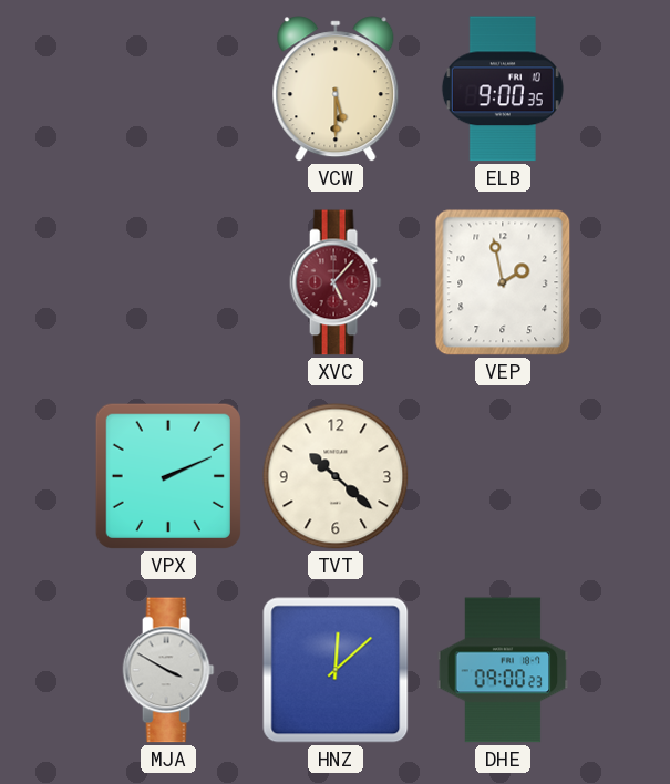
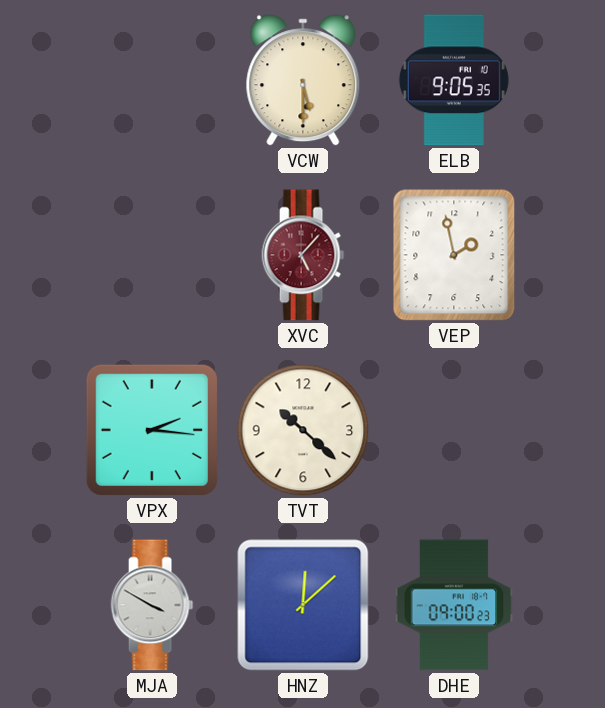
ELB: 9:00 -> 9:05
VPX: 2:11 -> 2:16
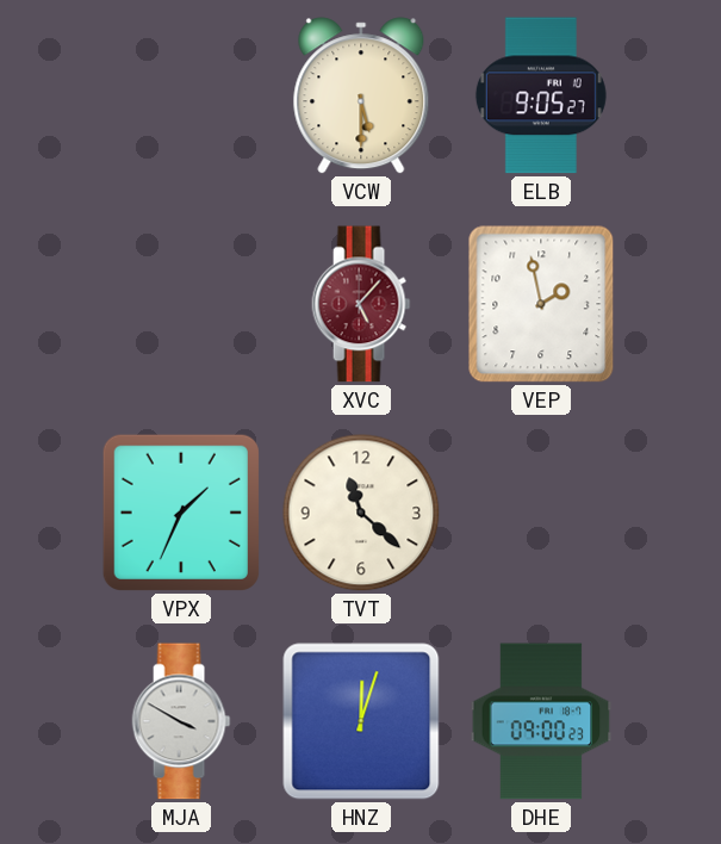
ELB: 9:05:35 -> 9:05:27
VPX: 2:16 -> 1:34
TVT: 10:22 -> 11:22
HNZ: 12:08 -> 12:03
